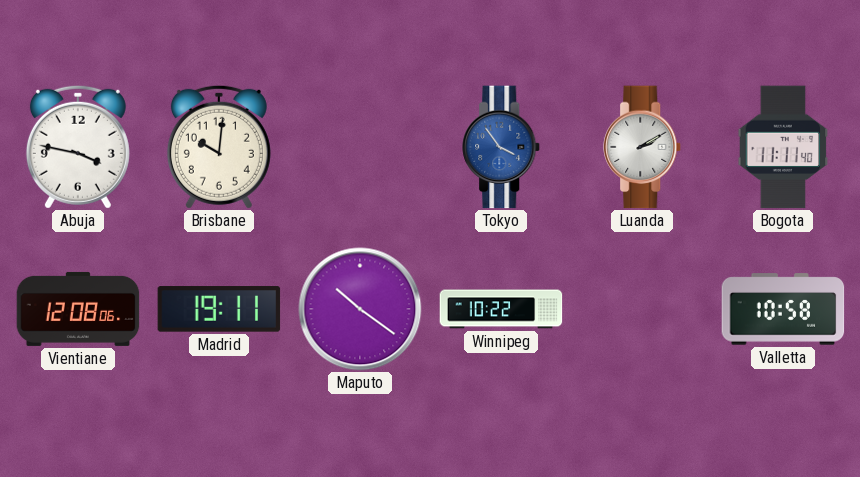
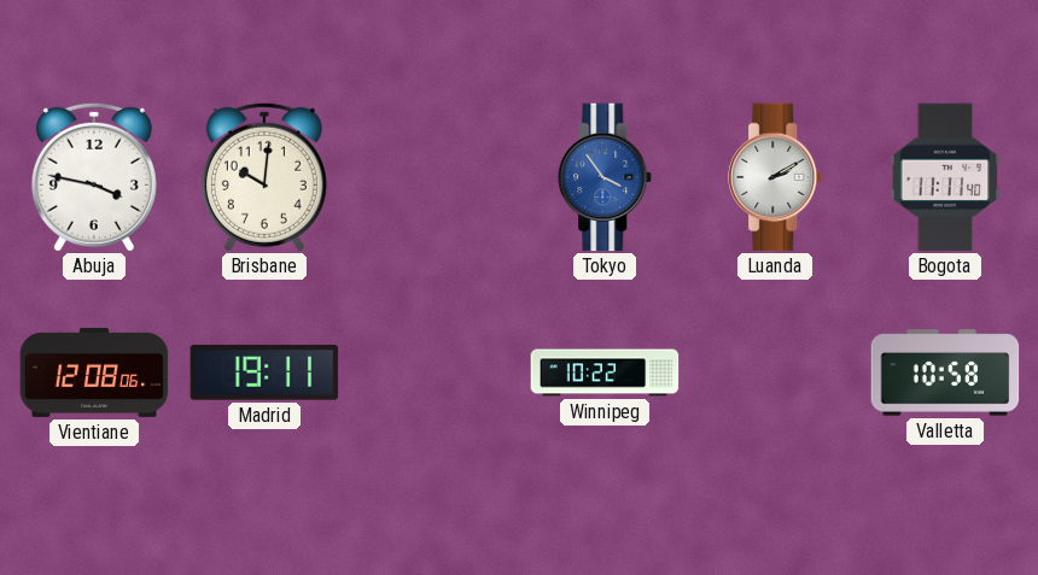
Maputo: 10:21 -> none
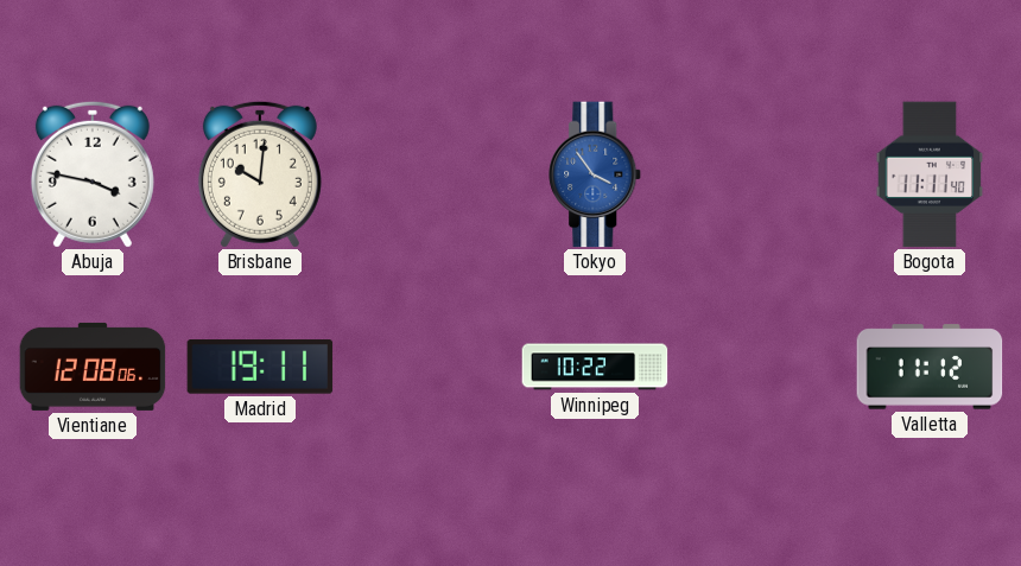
Luanda: 2:10 -> none
Valletta: 10:58 -> 11:12
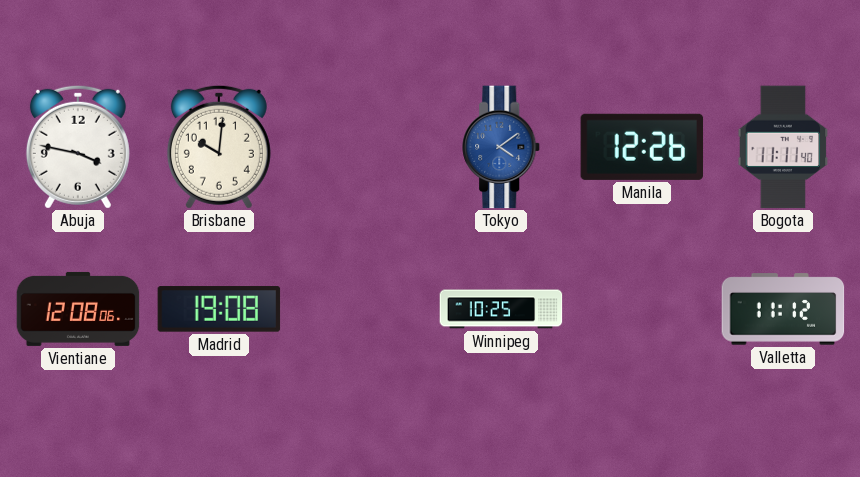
Tokyo: 3:54 -> 4:09
Manila: none -> 12:26
Madrid: 19:11 -> 19:08
Winnipeg: 10:22 -> 10:25
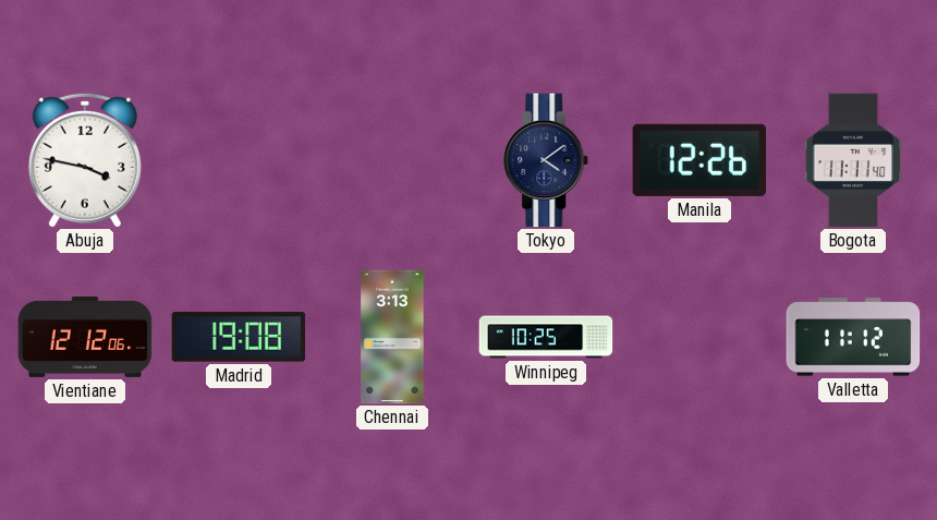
Brisbane: 10:01 -> none
Tokyo dial: blue -> navy
Vientiane: 12:08 -> 12:12
Chennai: none -> 3:13
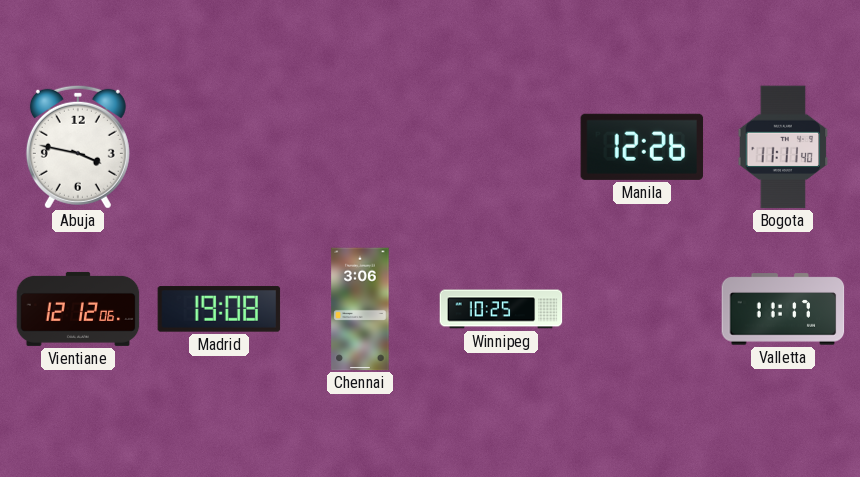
Tokyo: 4:09 -> none
Chennai: 3:13 -> 3:06
Valletta: 11:12 -> 11:17
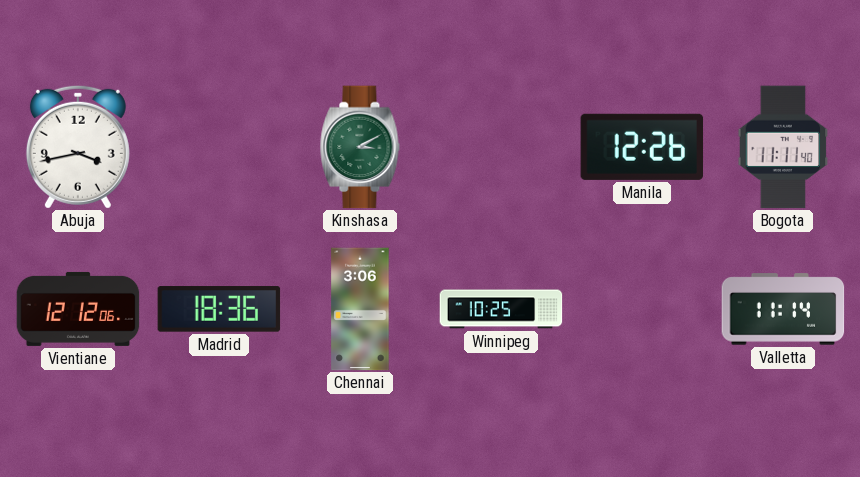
Abuja: 3:47 -> 3:43
Kinshasa: none -> 3:10
Madrid: 19:08 -> 18:36
Valletta: 11:17 -> 11:14
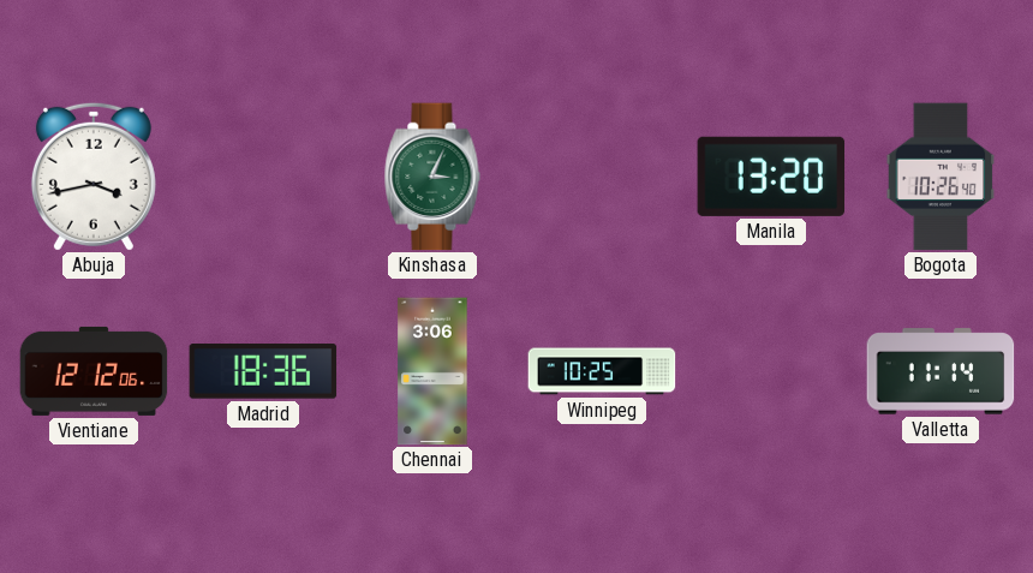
Kinshasa: 3:10 -> 3:04
Manila: 12:26 -> 13:20
Bogota: 11:11 -> 10:26
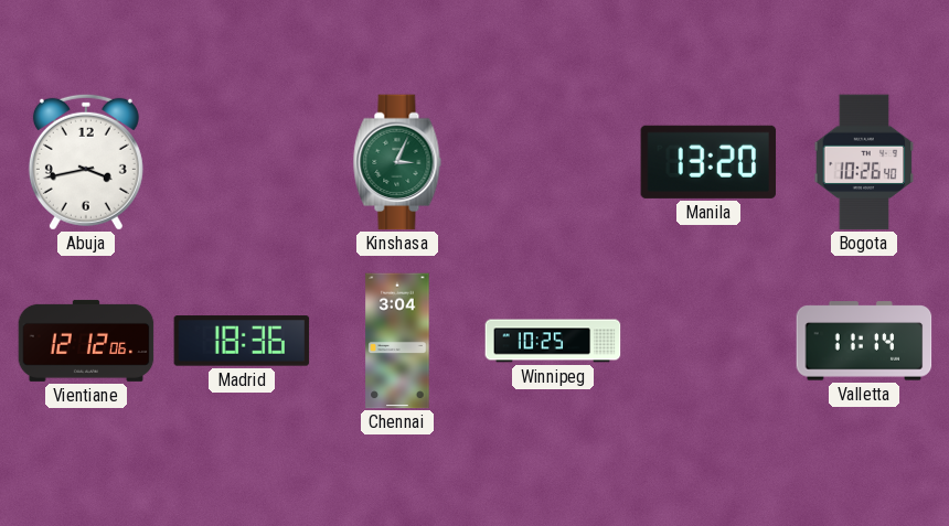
Chennai: 3:06 -> 3:04
